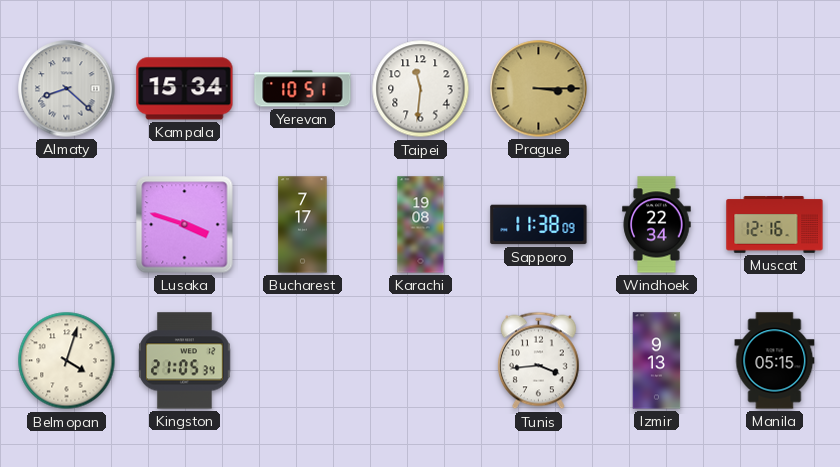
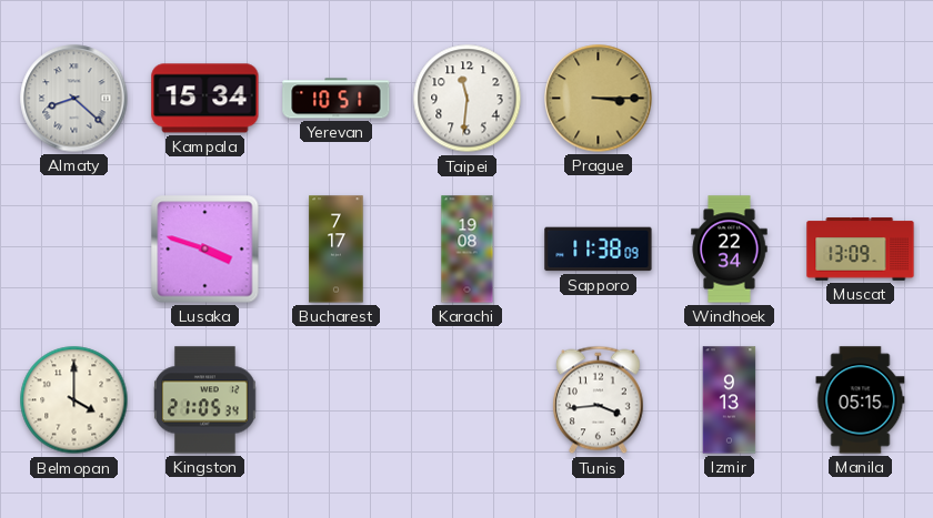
Muscat: 12:16 -> 13:09
Belmopan: 4:03 -> 4:00
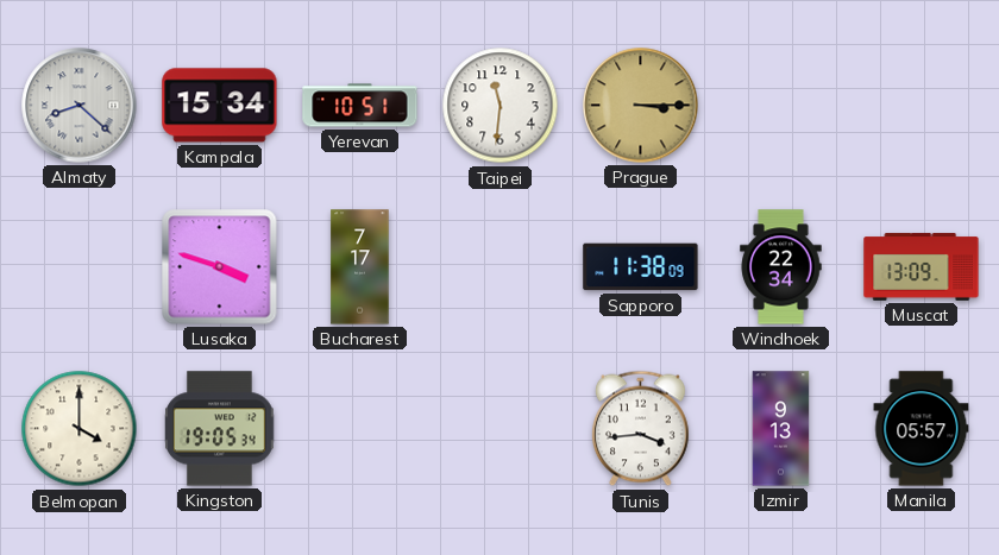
Karachi: 19:08 -> none
Kingston: 21:05 -> 19:05
Manila: 05:15 -> 05:57
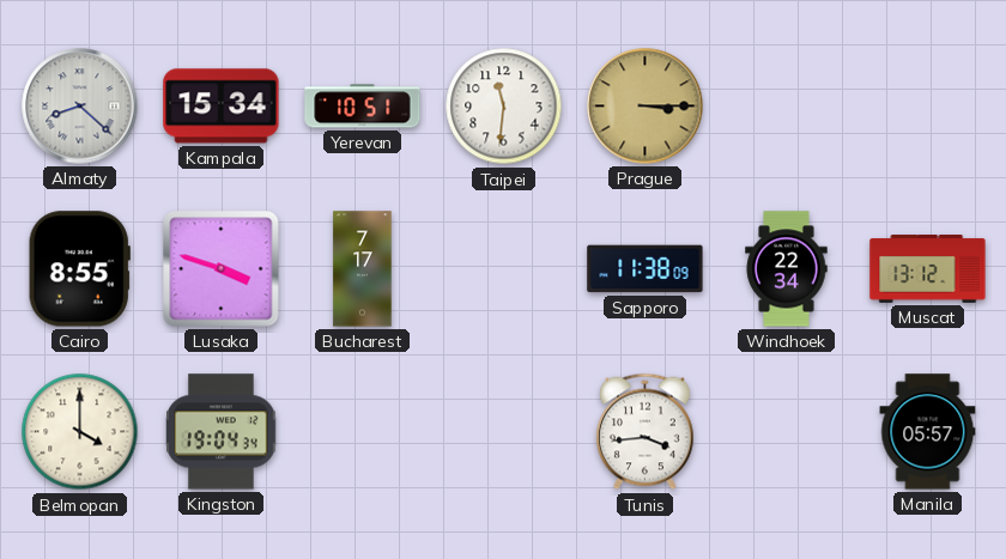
Cairo: none -> 8:55
Muscat: 13:09 -> 13:12
Kingston: 19:05 -> 19:04
Izmir: 9:13 -> none
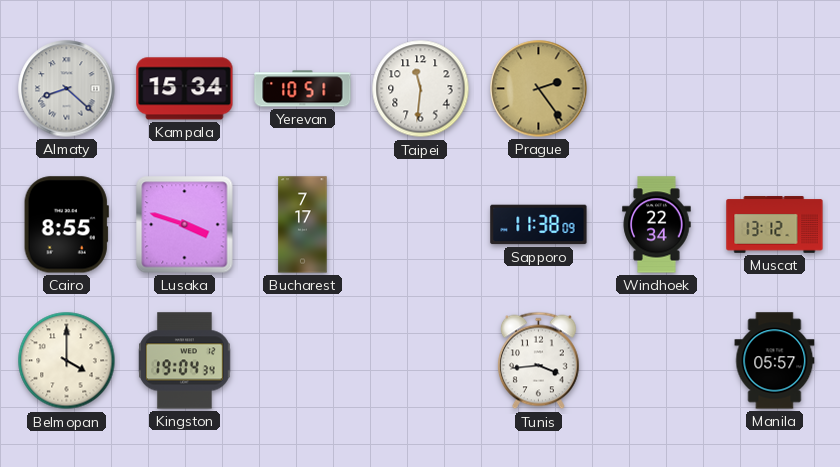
Prague: 3:15 -> 2:24
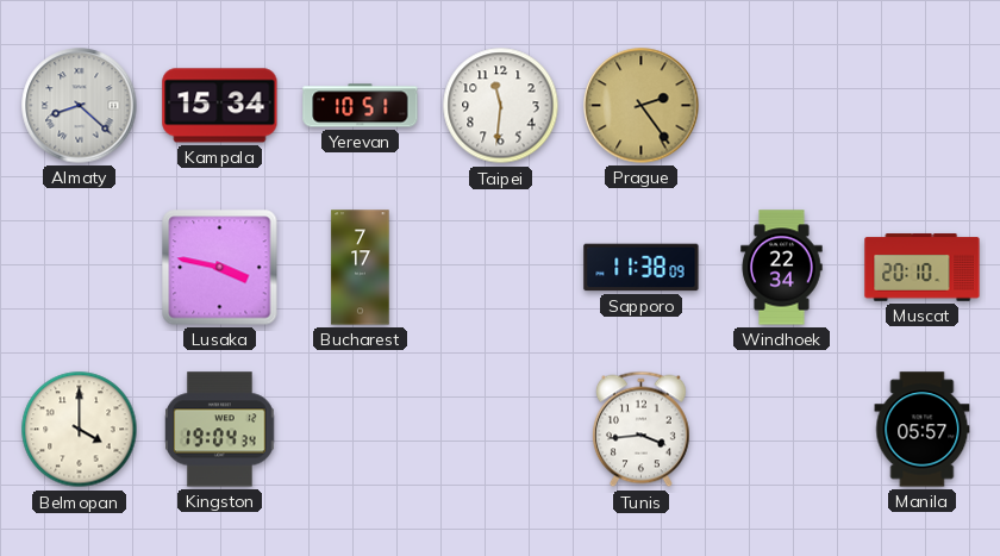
Cairo: 8:55 -> none
Lusaka: 3:48 -> 3:47
Muscat: 13:12 -> 20:10
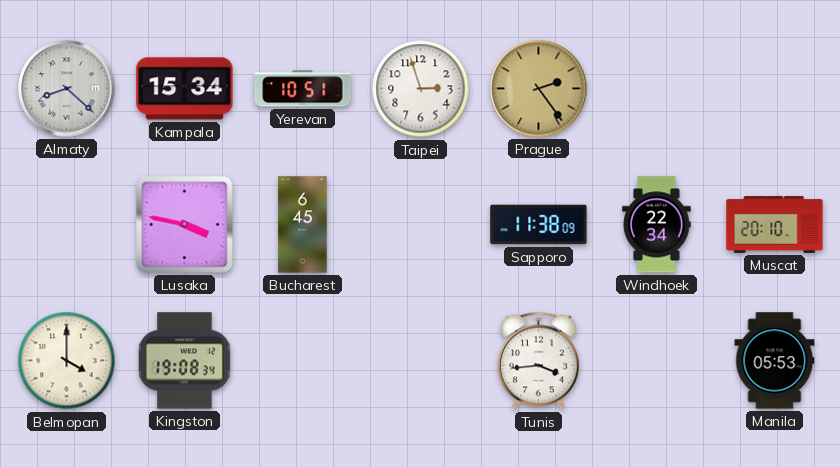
Taipei: 11:31 -> 2:57
Bucharest: 7:17 -> 6:45
Kingston: 19:04 -> 19:08
Manila: 05:57 -> 05:53
